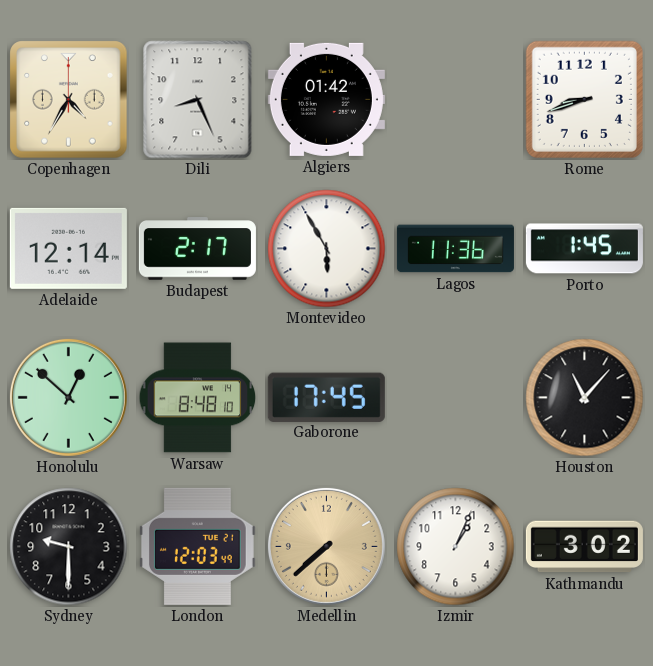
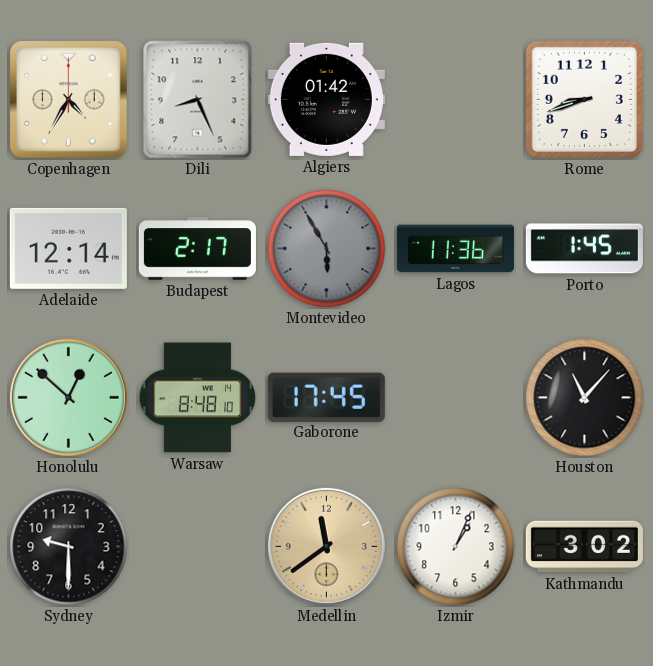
Montevideo dial: white -> grey
London: 12:03 -> none
Medellin: 7:38 -> 11:39
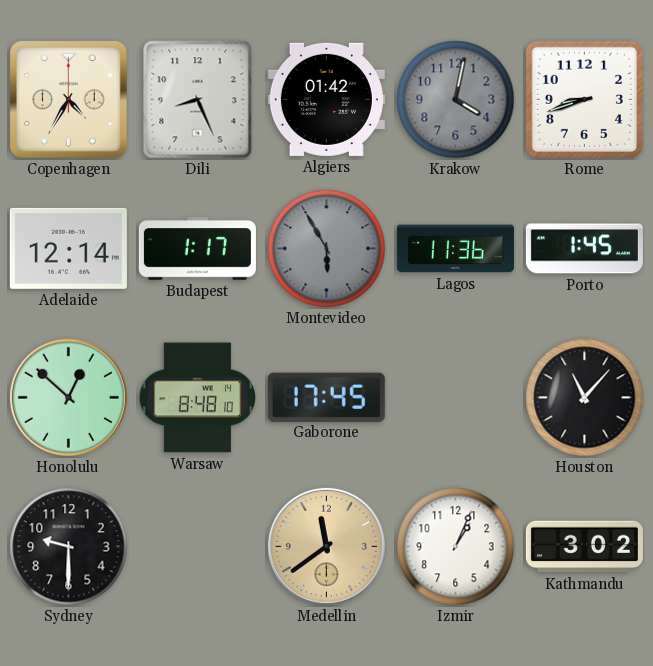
Krakow: none -> 4:02
Budapest: 2:17 -> 1:17
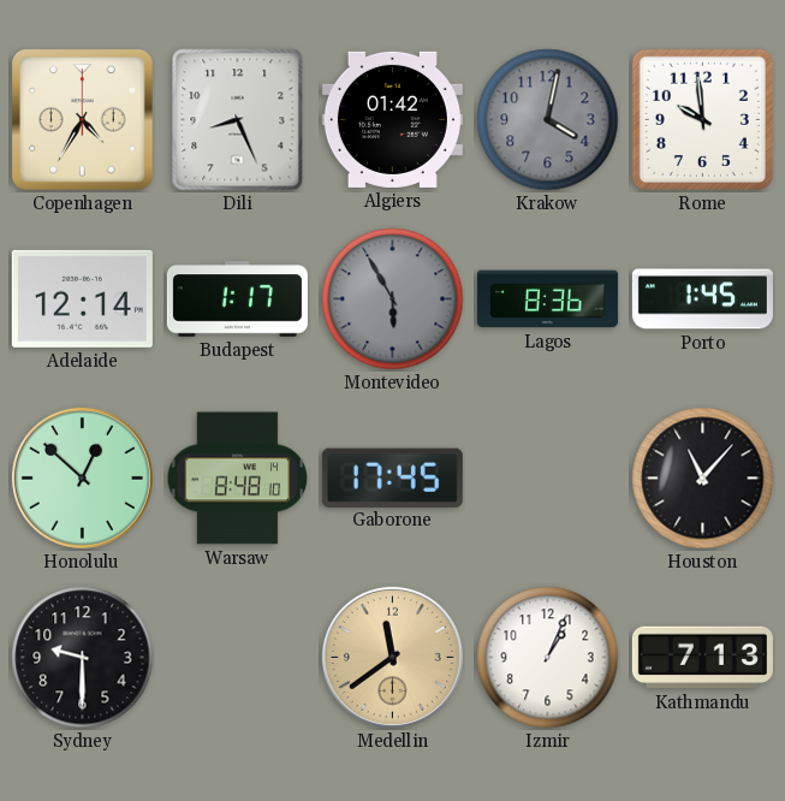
Rome: 8:42 -> 9:59
Lagos: 11:36 -> 8:36
Kathmandu: 3:02 -> 7:13
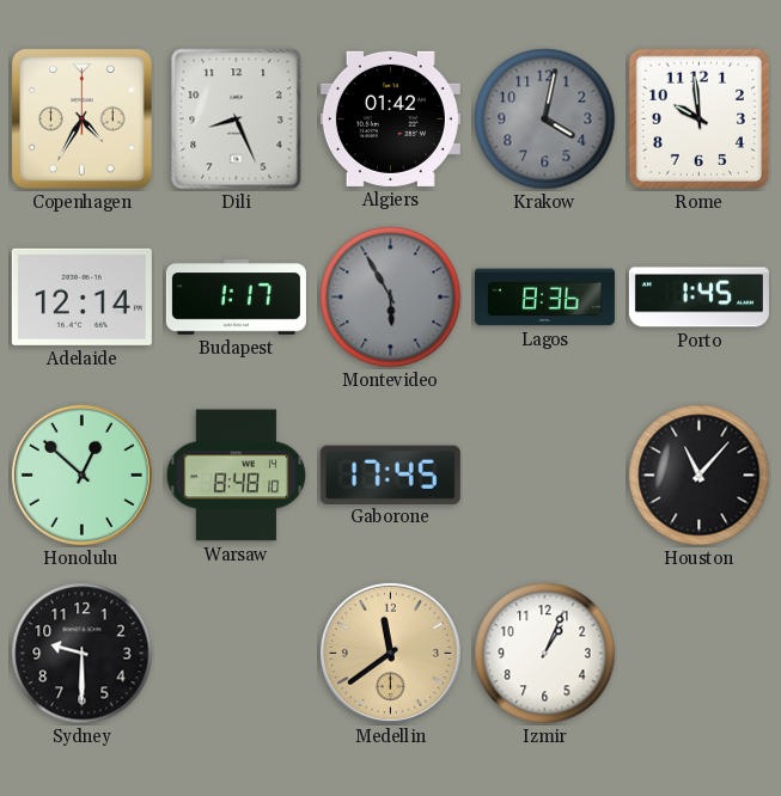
Kathmandu: 7:13 -> none
